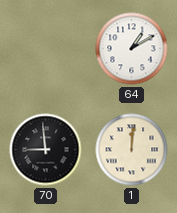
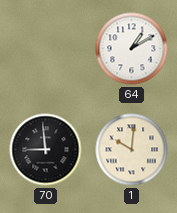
1: 12:01 -> 10:01
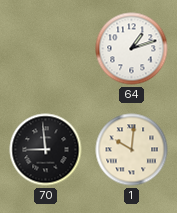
64: 1:10 -> 1:12
